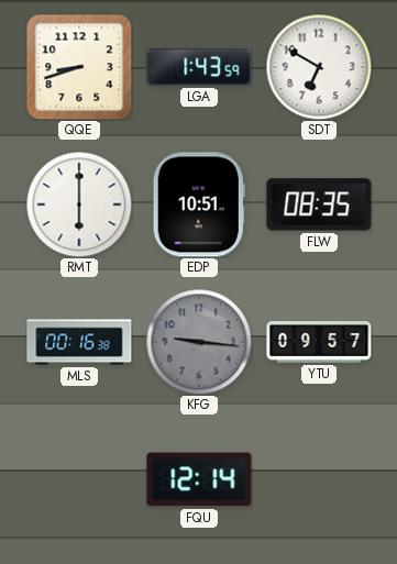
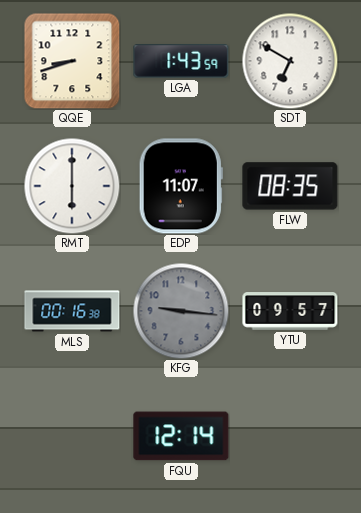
EDP: 10:51 -> 11:07
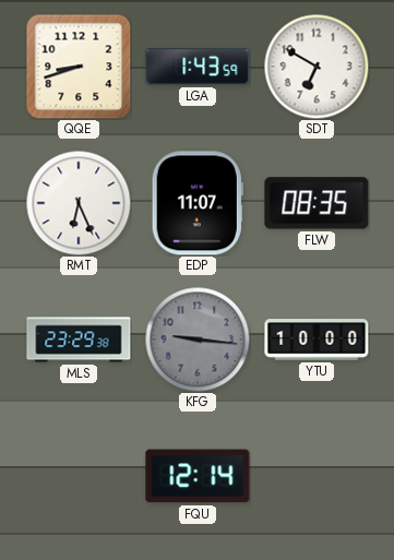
RMT: 6:00 -> 6:26
MLS: 00:16 -> 23:29
YTU: 09:57 -> 10:00
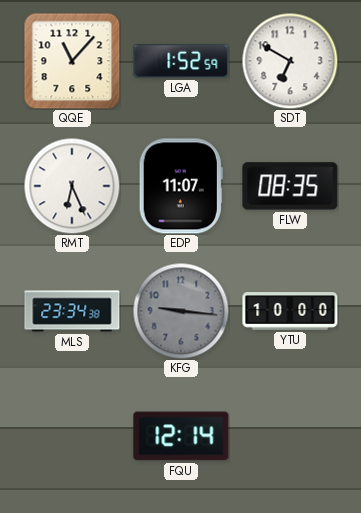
QQE: 8:42 -> 11:07
LGA: 1:43 -> 1:52
MLS: 23:29 -> 23:34
